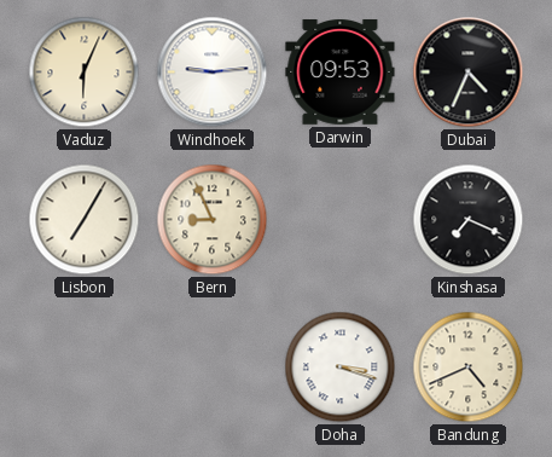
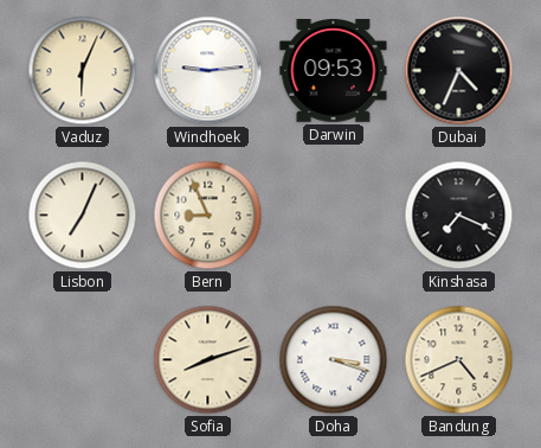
Lisbon: 7:05 -> 7:04
Sofia: none -> 8:12
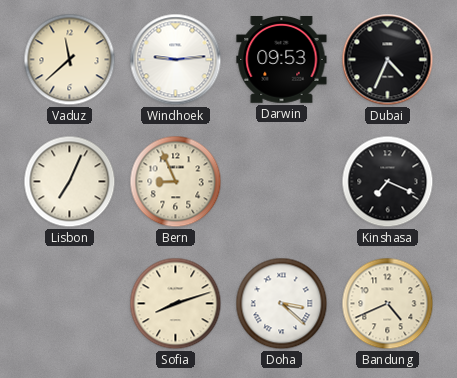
Vaduz: 6:04 -> 11:38
Doha: 3:18 -> 3:22
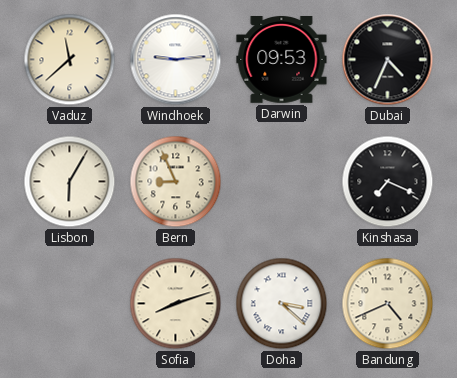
Lisbon: 7:04 -> 6:05
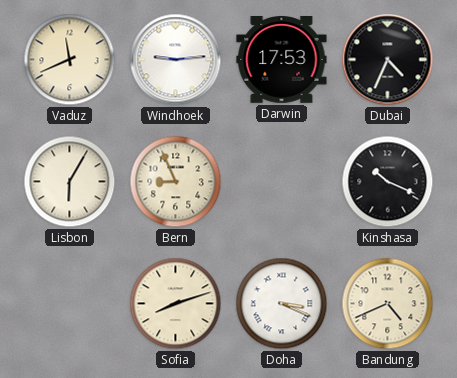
Vaduz: 11:38 -> 11:41
Darwin: 09:53 -> 17:53
Kinshasa: 7:19 -> 10:19
Doha: 3:22 -> 3:19
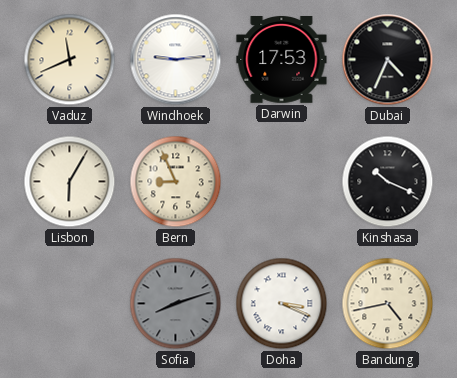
Sofia dial: cream -> grey
Bandung: 4:41 -> 4:43
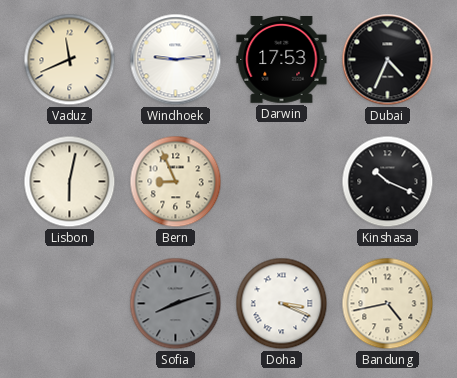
Lisbon: 6:05 -> 6:02
